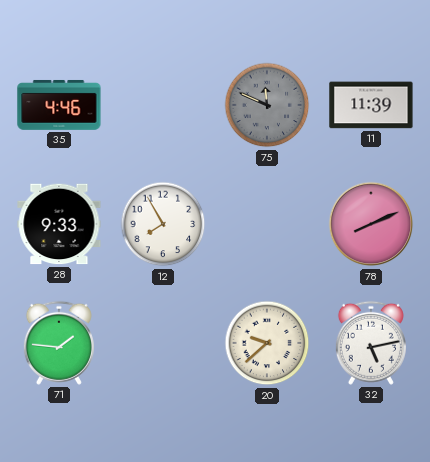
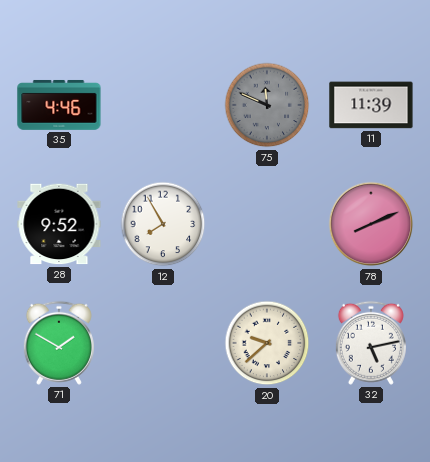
28: 9:33 -> 9:52
71: 1:46 -> 1:50
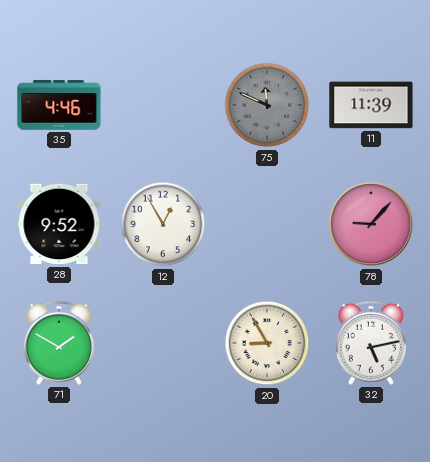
12: 7:55 -> 12:55
78: 8:11 -> 9:07
20: 9:38 -> 8:55
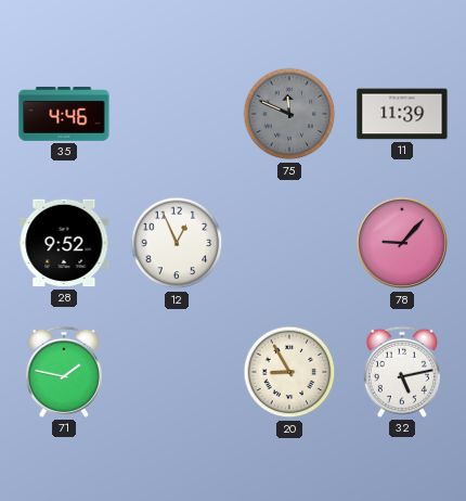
12: 12:55 -> 12:56
71: 1:50 -> 1:47
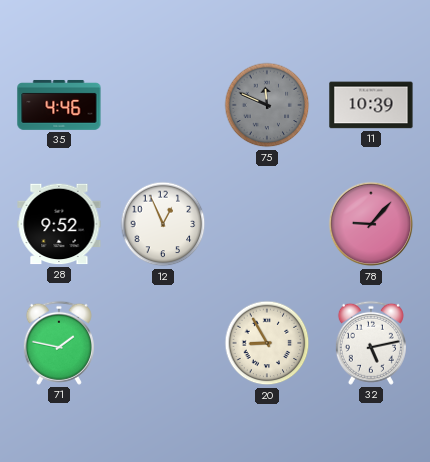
11: 11:39 -> 10:39
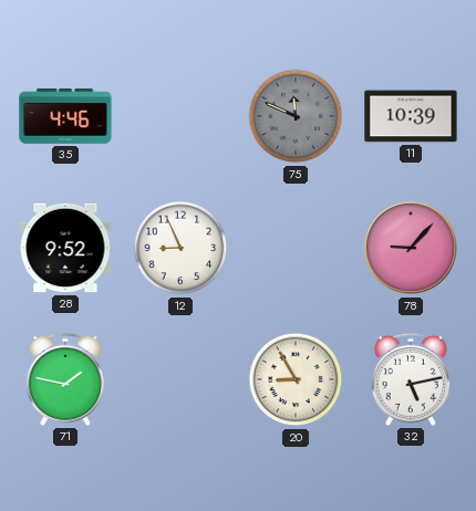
12: 12:56 -> 8:56
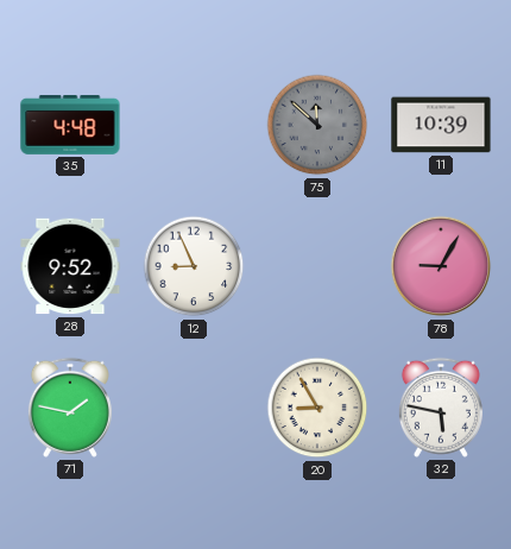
35: 4:46 -> 4:48
75: 11:49 -> 11:52
78: 9:07 -> 9:05
32: 5:13 -> 5:47
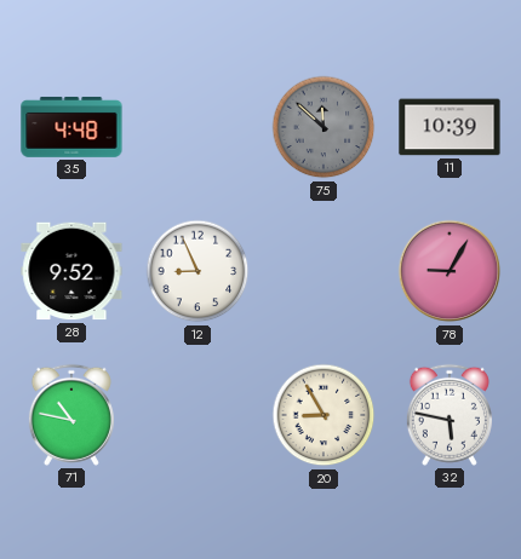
71: 1:47 -> 10:47
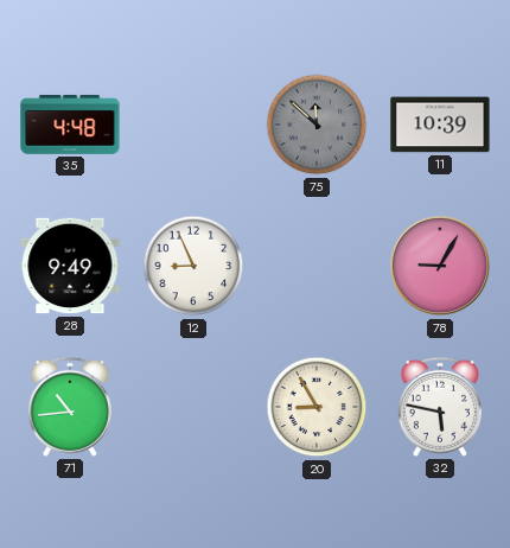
28: 9:52 -> 9:49
71: 10:47 -> 10:44
